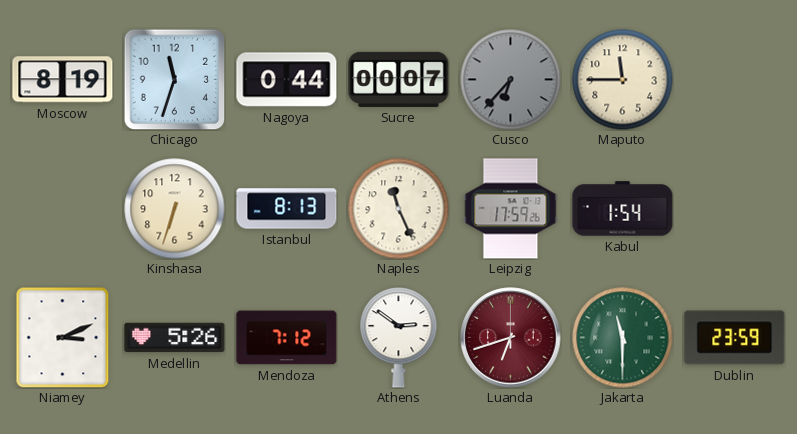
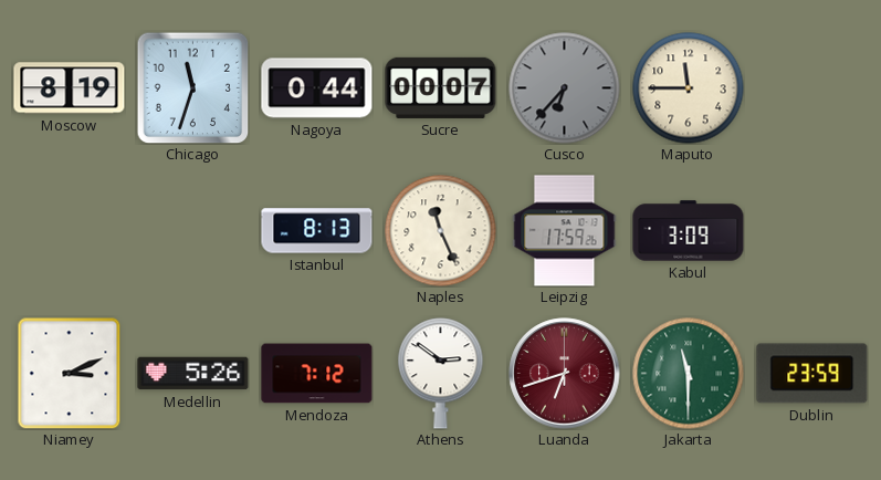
Kinshasa: 6:33 -> none
Kabul: 1:54 -> 3:09
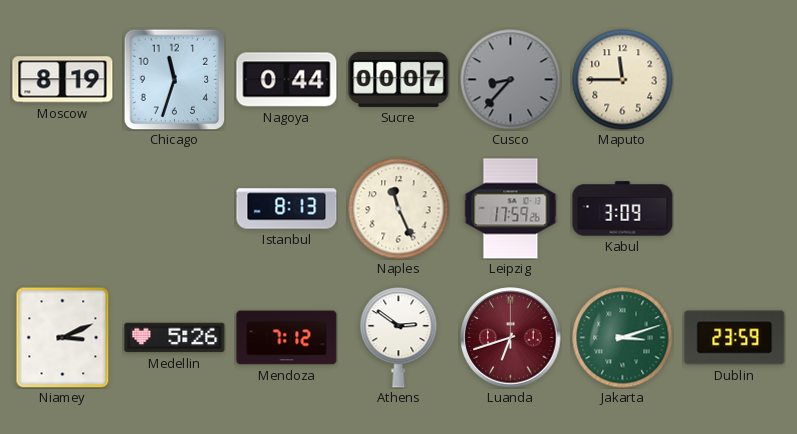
Cusco: 6:37 -> 8:37
Jakarta: 11:30 -> 3:12
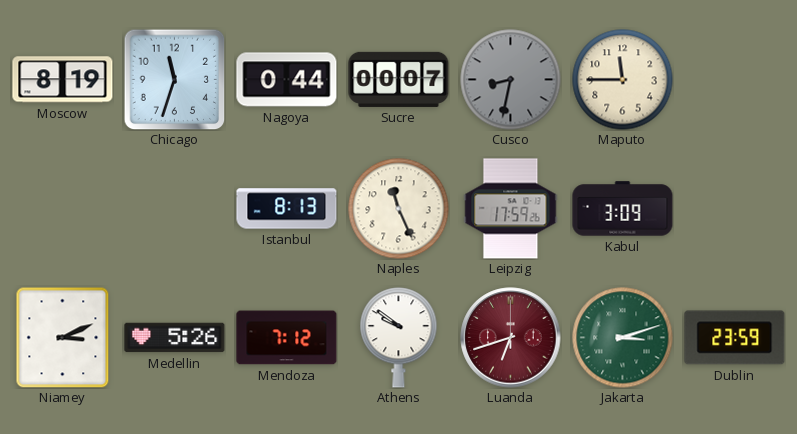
Cusco: 8:37 -> 8:32
Athens: 2:51 -> 9:51
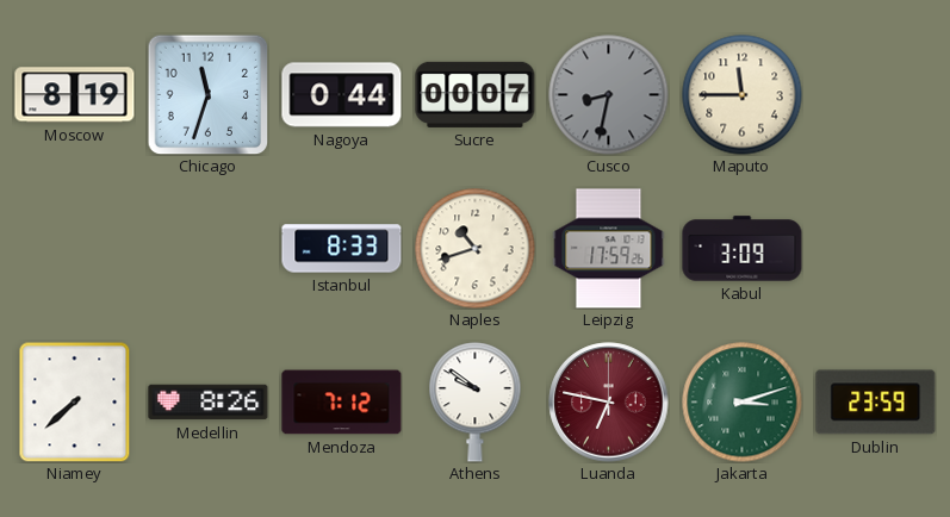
Istanbul: 8:13 -> 8:33
Naples: 11:26 -> 10:42
Niamey: 3:11 -> 7:38
Medellin: 5:26 -> 8:26
Luanda: 6:42 -> 6:47
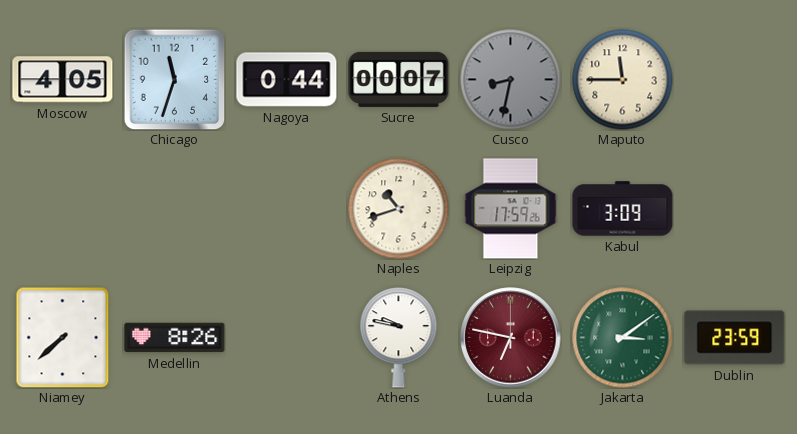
Moscow: 8:19 -> 4:05
Istanbul: 8:33 -> none
Mendoza: 7:12 -> none
Athens: 9:51 -> 9:47
Jakarta: 3:12 -> 3:09
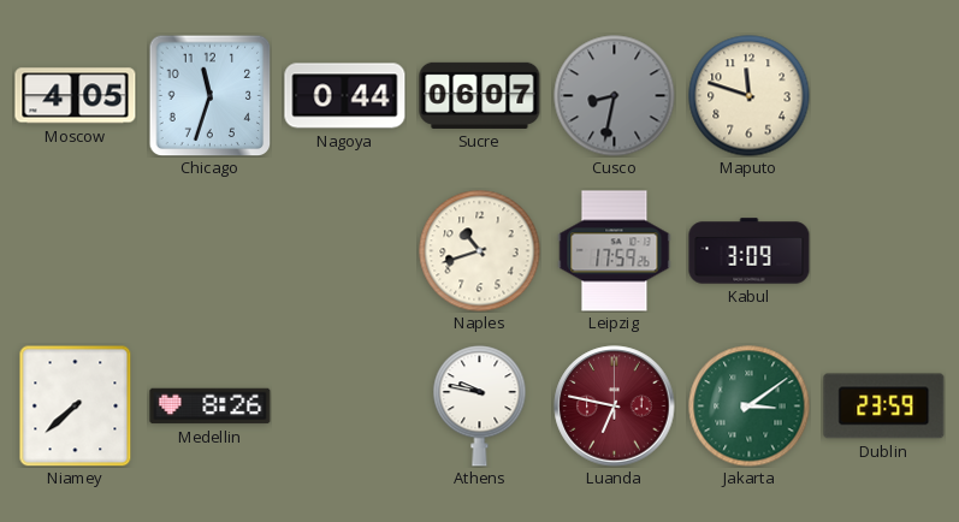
Sucre: 00:07 -> 06:07
Maputo: 11:45 -> 11:48
